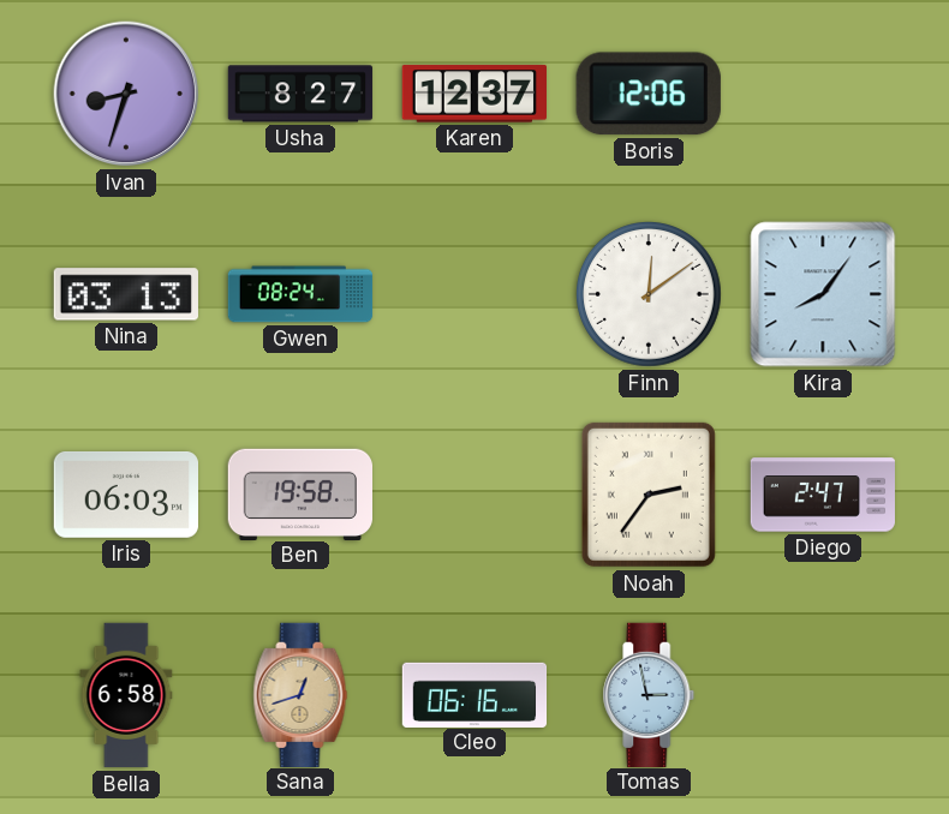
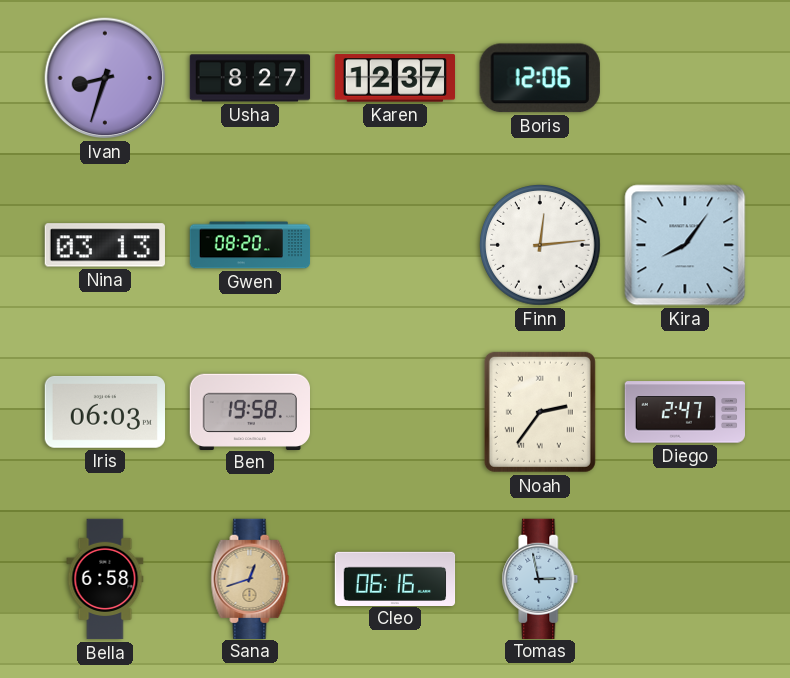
Gwen: 08:24 -> 08:20
Finn: 12:09 -> 12:14
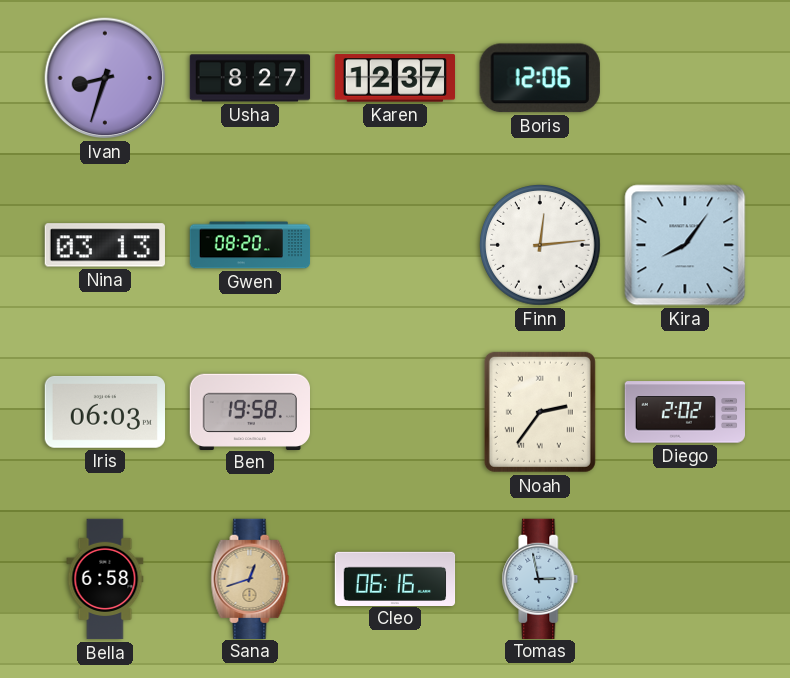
Diego: 2:47 -> 2:02
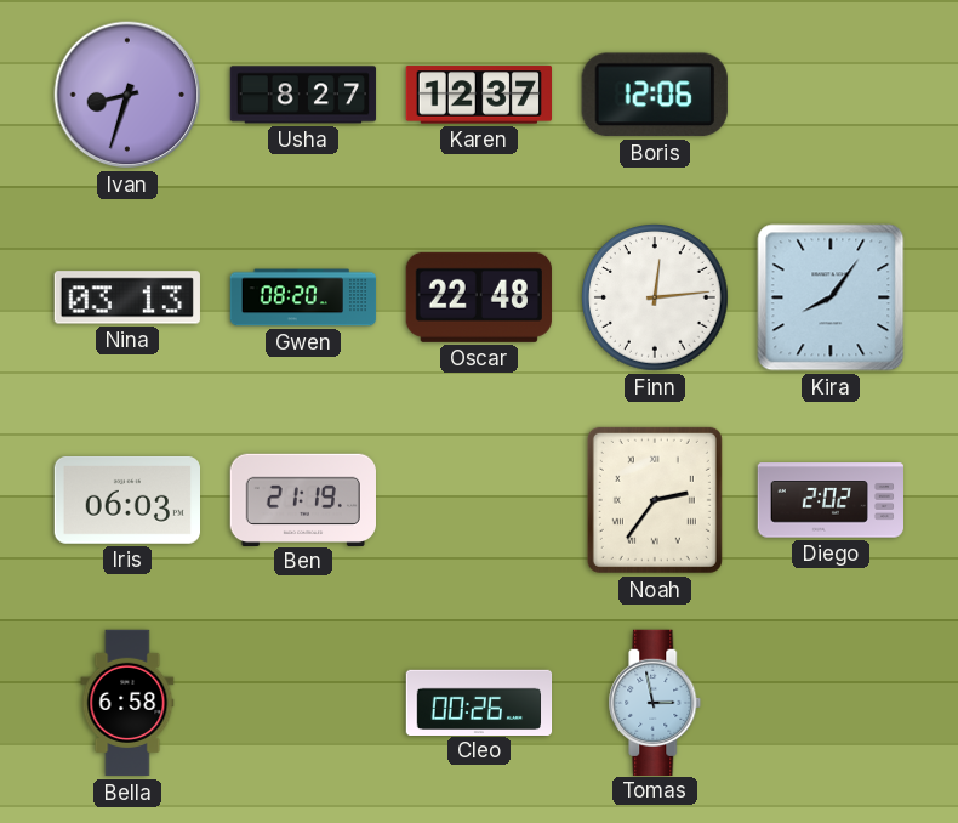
Oscar: none -> 22:48
Ben: 19:58 -> 21:19
Sana: 12:42 -> none
Cleo: 06:16 -> 00:26
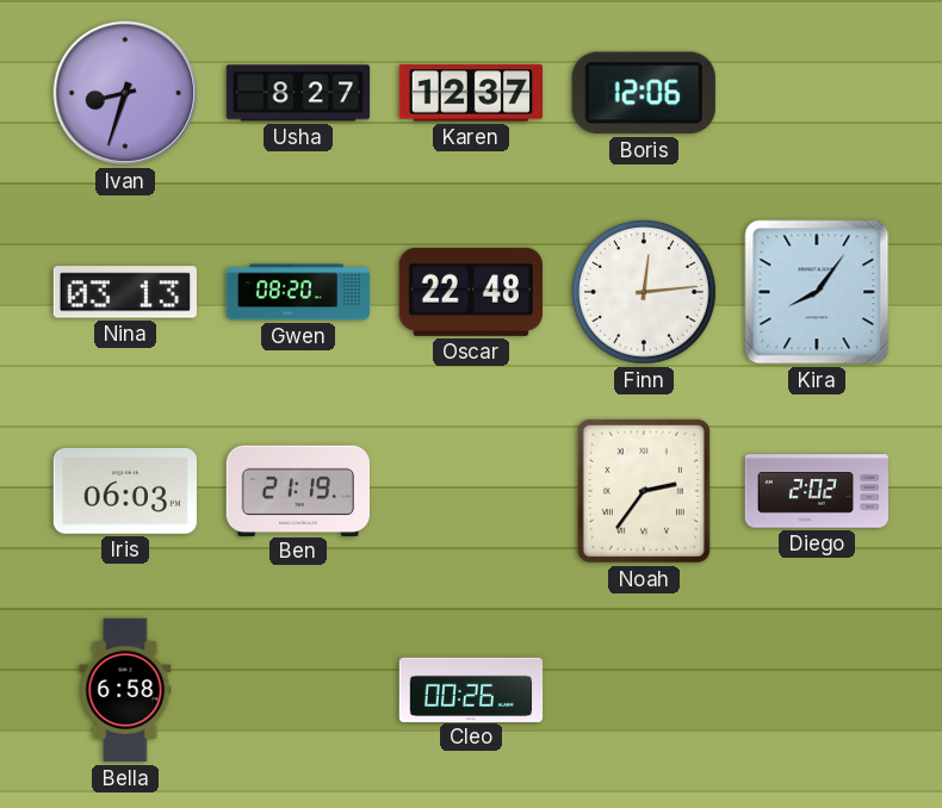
Tomas: 2:58 -> none
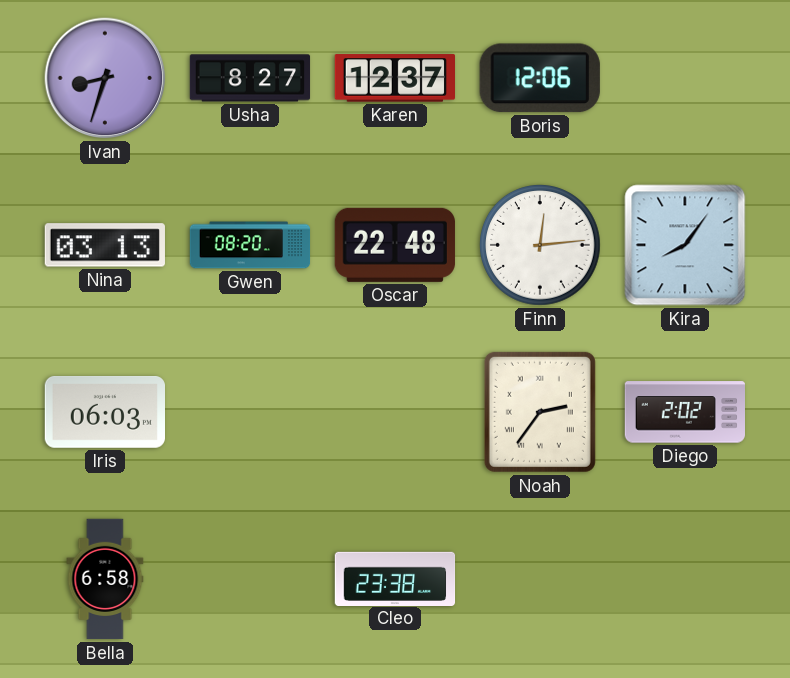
Ben: 21:19 -> none
Cleo: 00:26 -> 23:38
